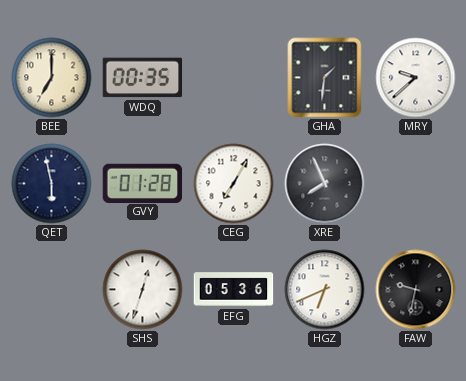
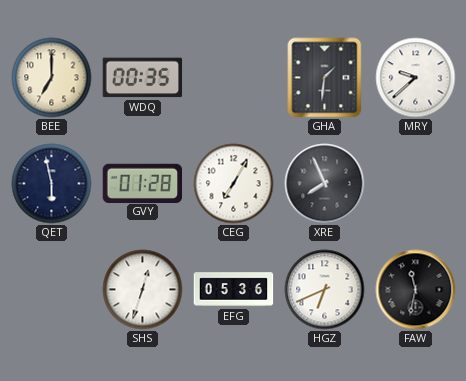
FAW: 9:32 -> 11:32
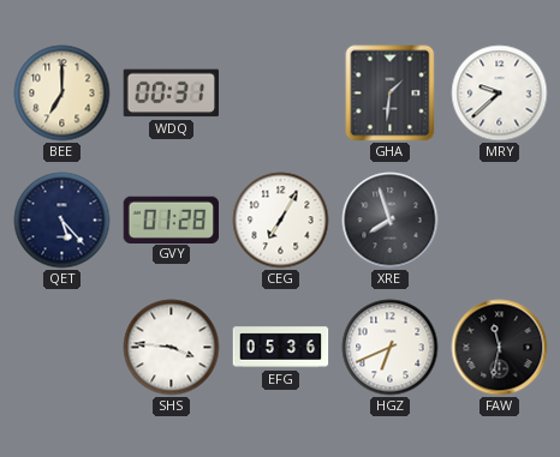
WDQ: 00:35 -> 00:31
QET: 5:58 -> 5:23
XRE: 7:56 -> 7:57
SHS: 12:33 -> 3:46
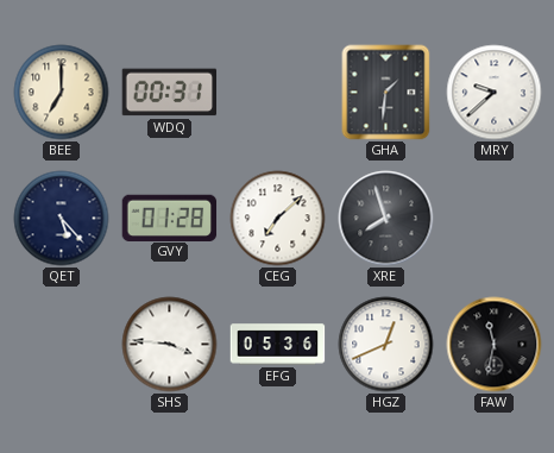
CEG: 7:05 -> 7:08
HGZ: 6:41 -> 12:41
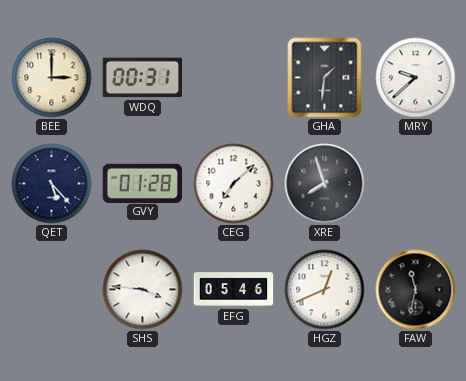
BEE: 7:00 -> 3:00
EFG: 05:36 -> 05:46
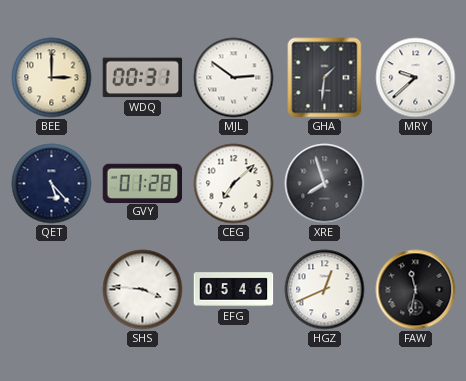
MJL: none -> 2:51
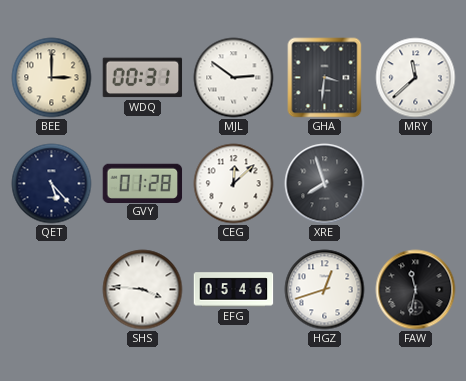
GHA: 1:31 -> 3:31
MRY: 9:38 -> 11:38
CEG: 7:08 -> 12:08
HGZ: 12:41 -> 12:42
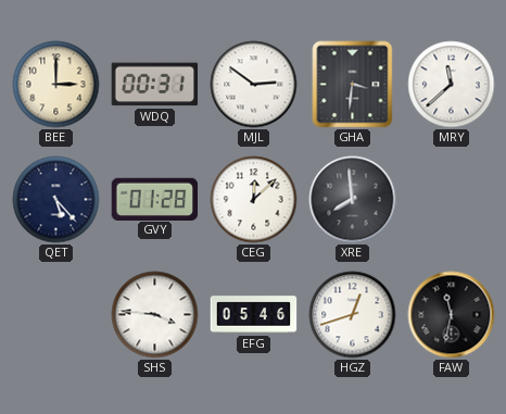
XRE: 7:57 -> 7:59
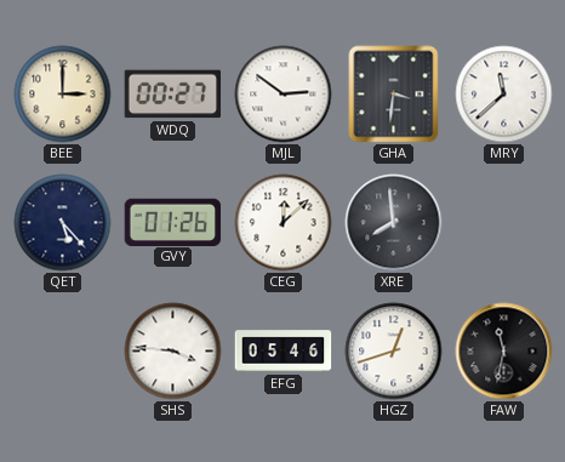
WDQ: 00:31 -> 00:27
GVY: 01:28 -> 01:26
